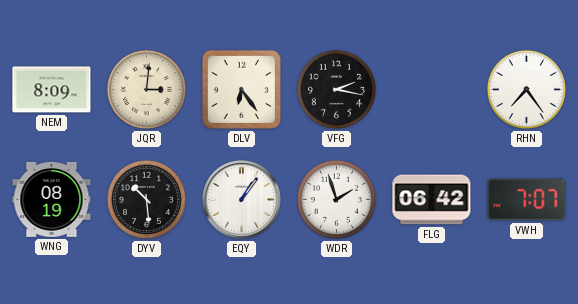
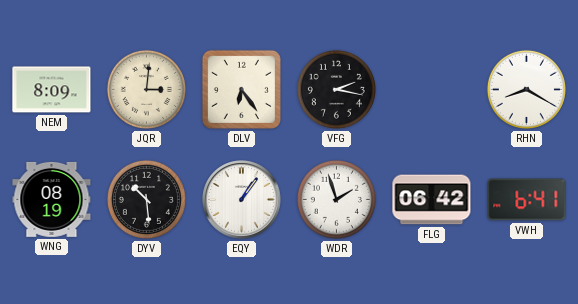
RHN: 7:24 -> 8:20
VWH: 7:07 -> 6:41
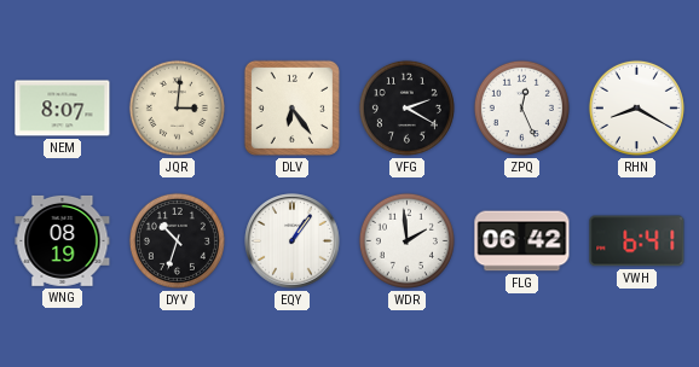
NEM: 8:09 -> 8:07
VFG: 2:17 -> 2:20
ZPQ: none -> 12:26
DYV: 10:29 -> 10:33
WDR: 1:57 -> 1:59
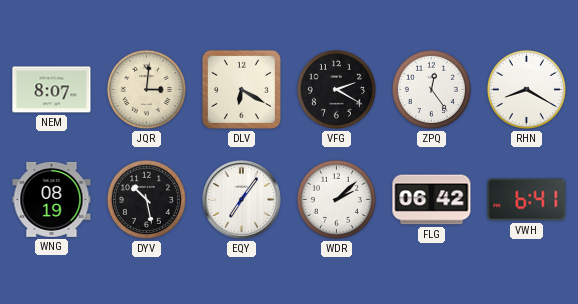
DLV: 6:24 -> 6:20
ZPQ: 12:26 -> 12:24
DYV: 10:33 -> 10:28
EQY: 1:06 -> 7:06
WDR: 1:59 -> 2:08
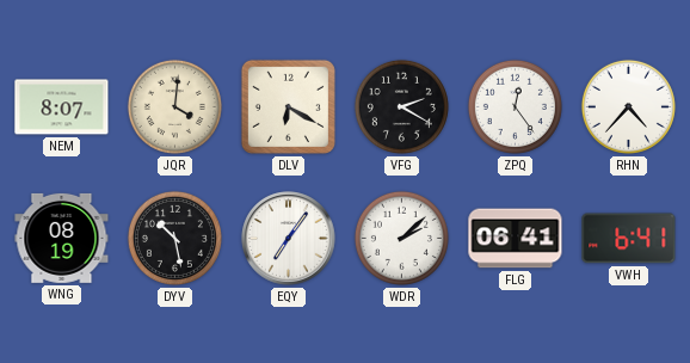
JQR: 3:01 -> 4:01
RHN: 8:20 -> 4:37
FLG: 06:42 -> 06:41
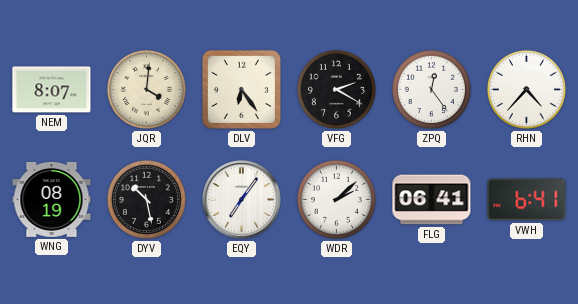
DLV: 6:20 -> 6:24
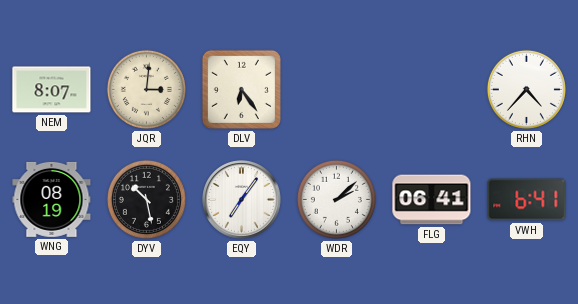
JQR: 4:01 -> 3:01
VFG: 2:20 -> none
ZPQ: 12:24 -> none
